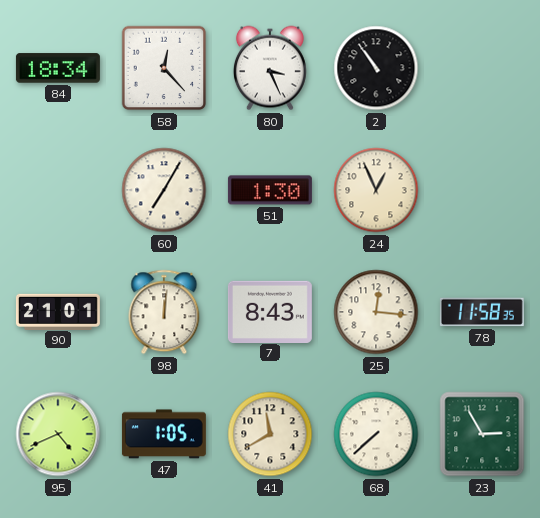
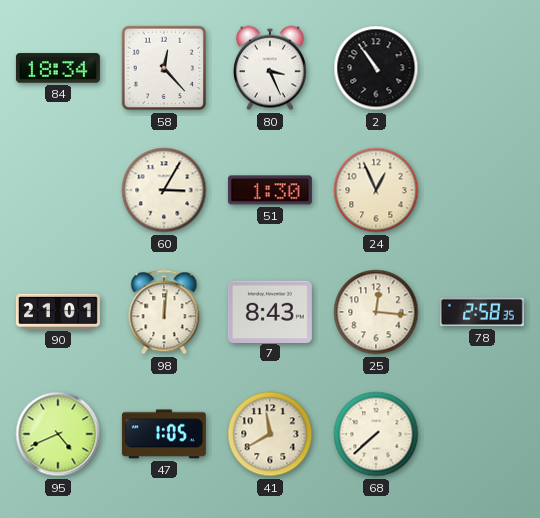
60: 7:05 -> 3:05
78: 11:58 -> 2:58
23: 2:55 -> none
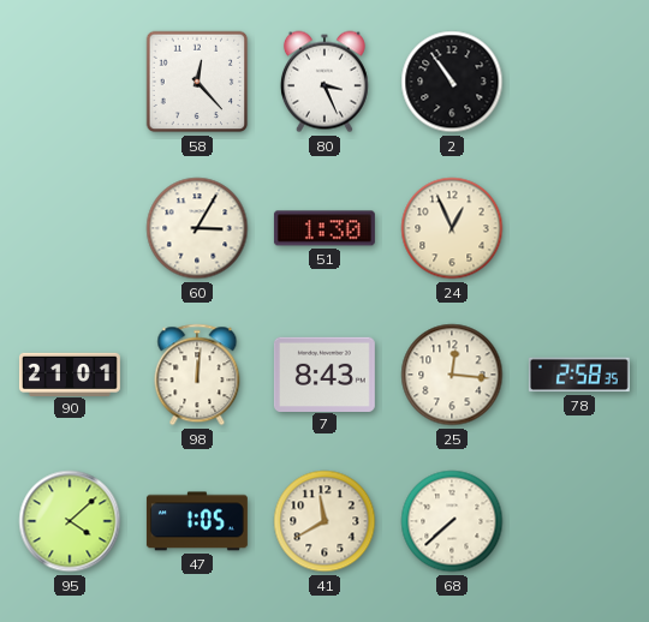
84: 18:34 -> none
95: 4:41 -> 4:08
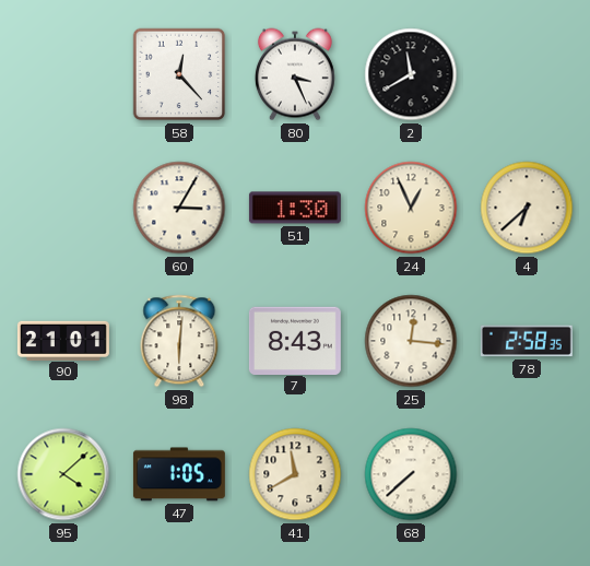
2: 10:54 -> 11:40
4: none -> 6:38
98: 12:01 -> 6:01
